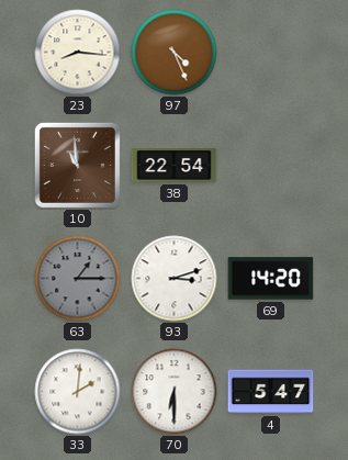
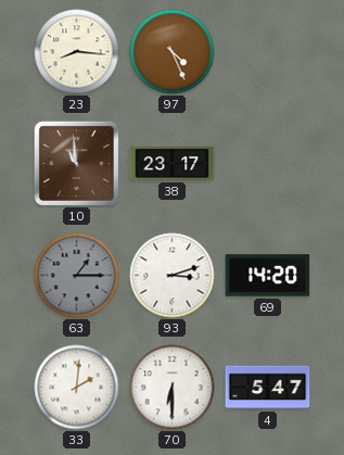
38: 22:54 -> 23:17
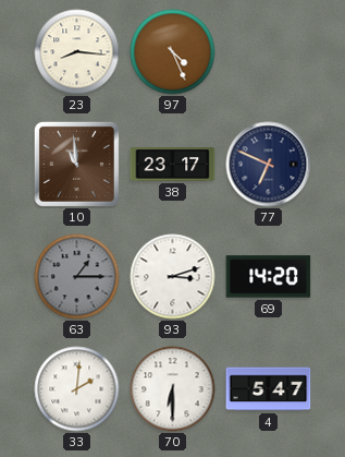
77: none -> 6:49
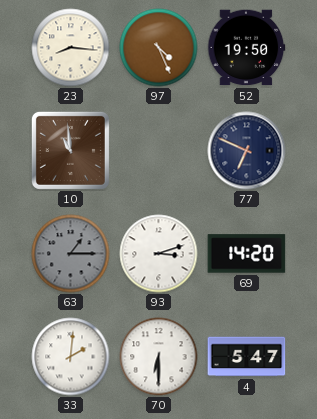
52: none -> 19:50
38: 23:17 -> none
